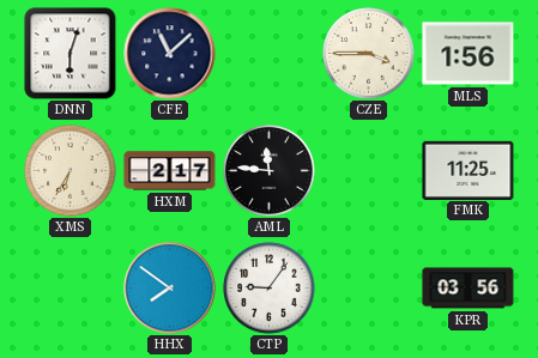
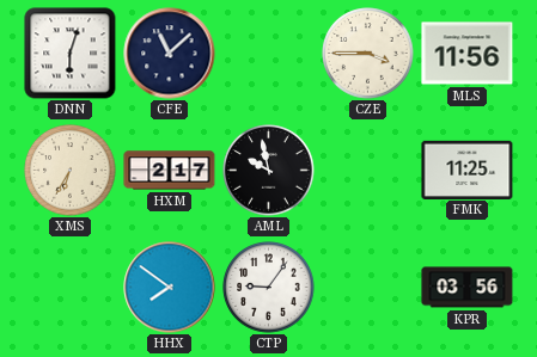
MLS: 1:56 -> 11:56
AML: 11:46 -> 9:58
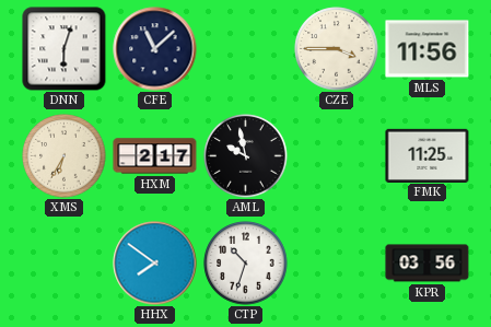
CTP: 9:06 -> 10:33
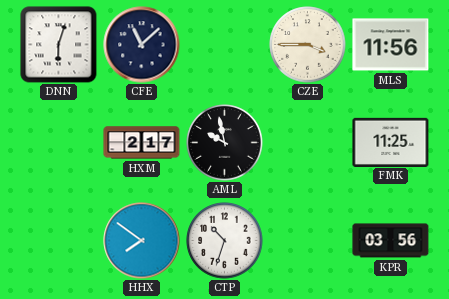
XMS: 6:35 -> none
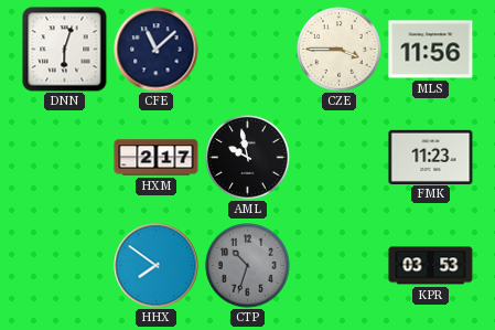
FMK: 11:25 -> 11:23
CTP dial: white -> grey
KPR: 03:56 -> 03:53
